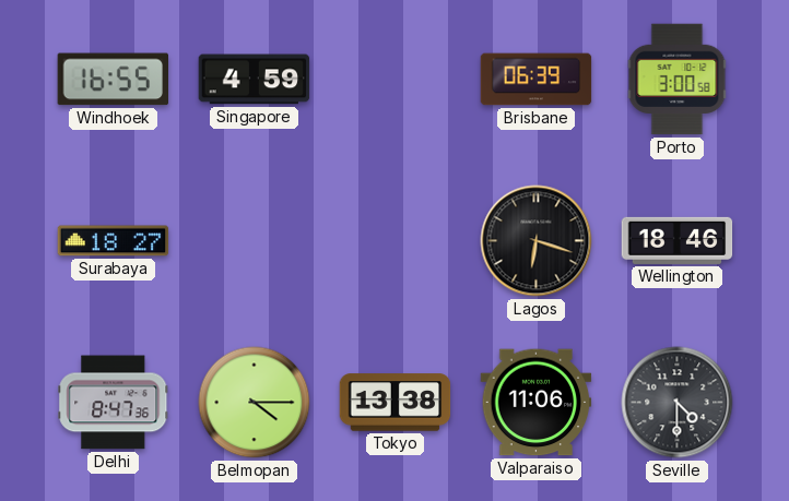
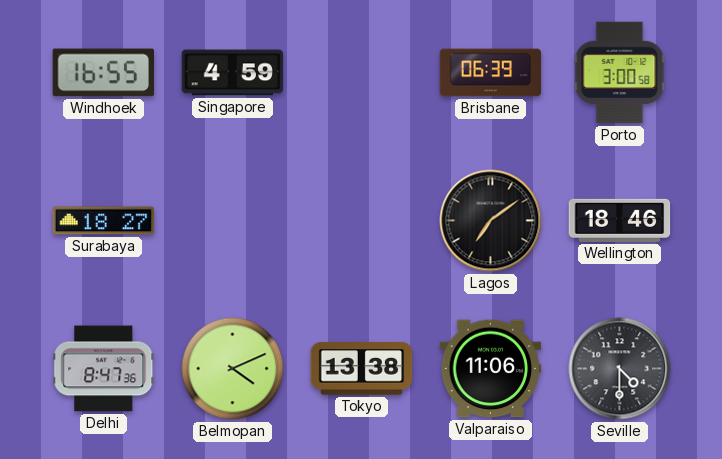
Lagos: 6:18 -> 7:09
Belmopan: 4:15 -> 4:11
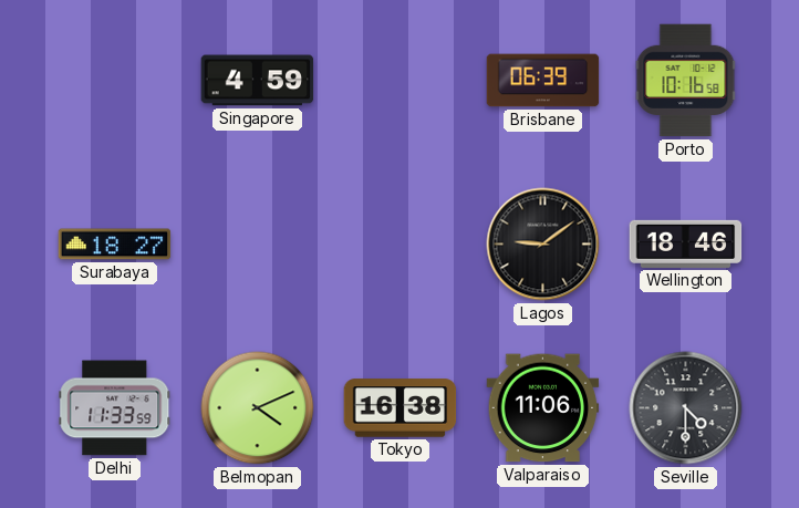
Windhoek: 16:55 -> none
Porto: 3:00 -> 10:16
Lagos: 7:09 -> 9:09
Delhi: 8:47 -> 11:33
Tokyo: 13:38 -> 16:38
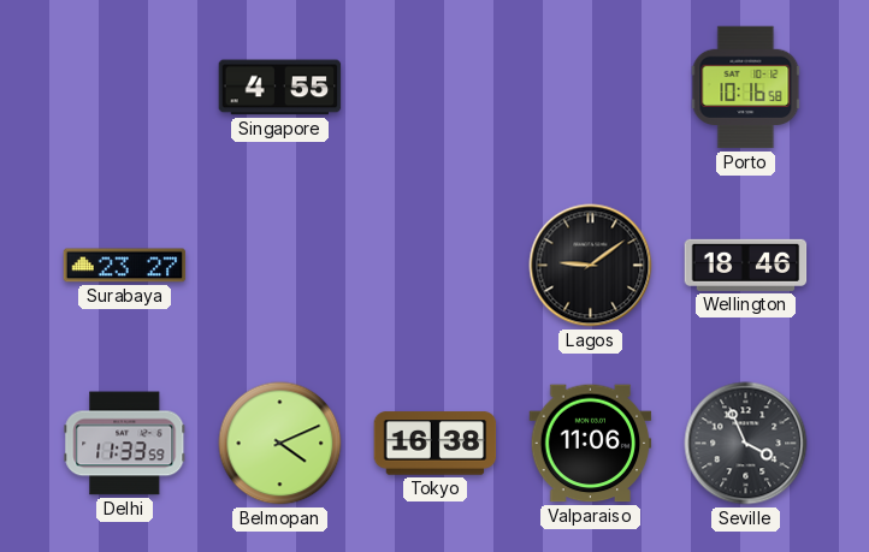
Singapore: 4:59 -> 4:55
Brisbane: 06:39 -> none
Surabaya: 18:27 -> 23:27
Seville: 4:30 -> 3:56
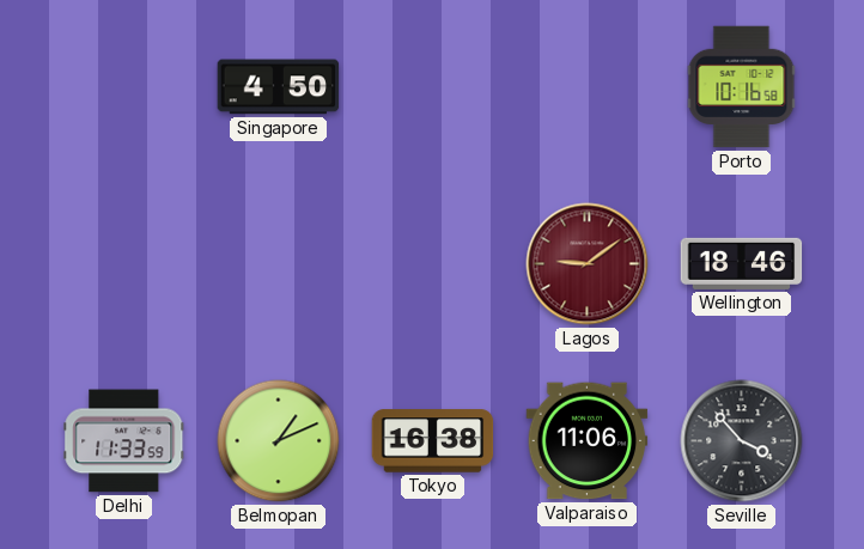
Singapore: 4:55 -> 4:50
Surabaya: 23:27 -> none
Lagos dial: black -> burgundy
Belmopan: 4:11 -> 1:11
Seville: 3:56 -> 3:53
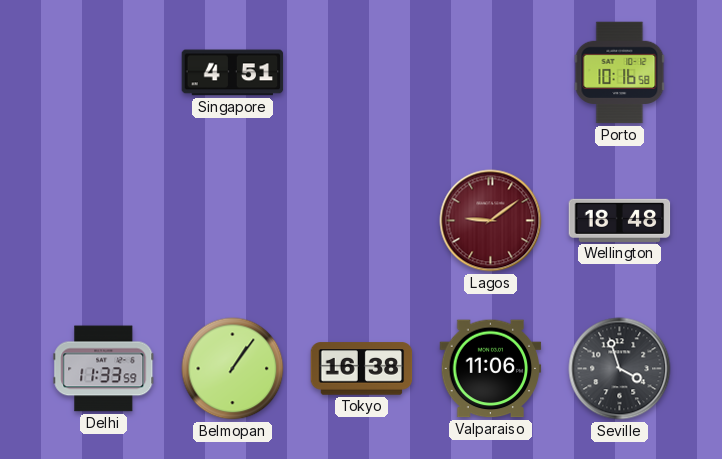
Singapore: 4:50 -> 4:51
Wellington: 18:46 -> 18:48
Belmopan: 1:11 -> 1:06
Seville: 3:53 -> 3:57
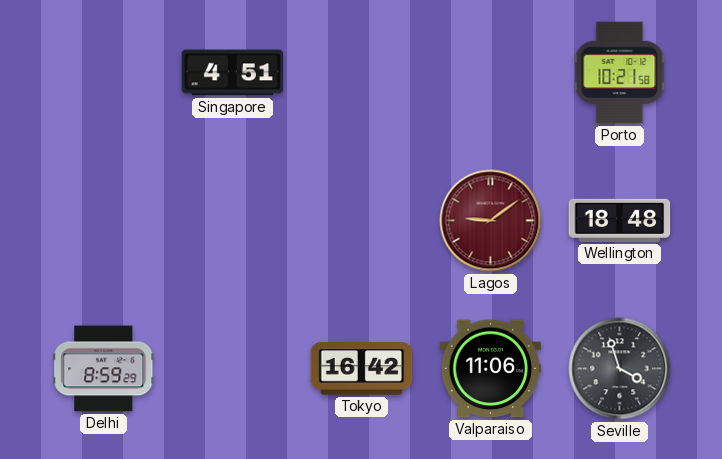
Porto: 10:16 -> 10:21
Delhi: 11:33 -> 8:59
Belmopan: 1:06 -> none
Tokyo: 16:38 -> 16:42
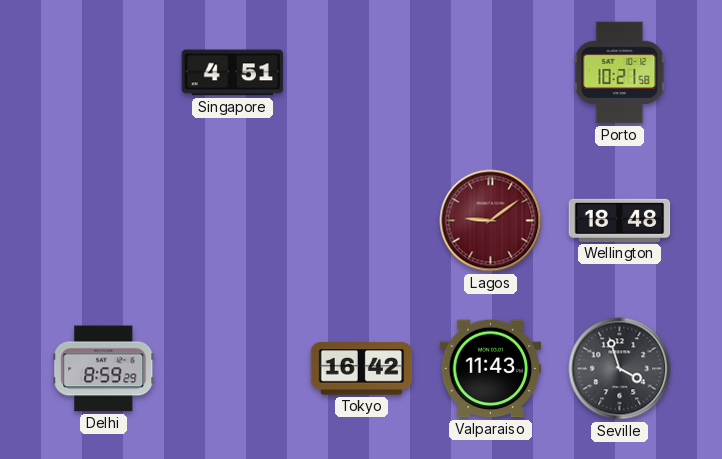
Valparaiso: 11:06 -> 11:43
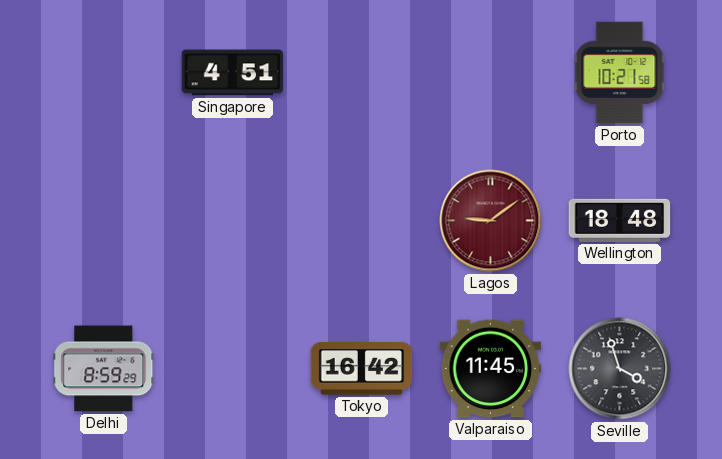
Valparaiso: 11:43 -> 11:45
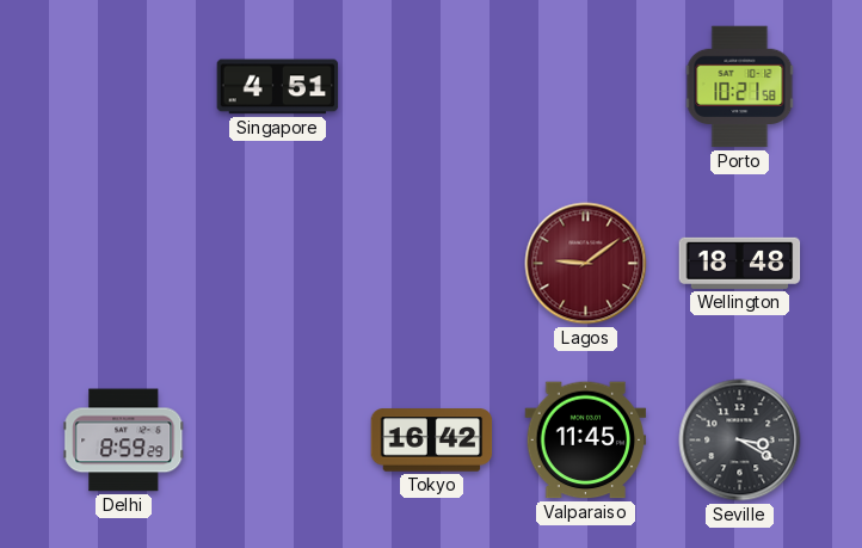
Seville: 3:57 -> 3:20
